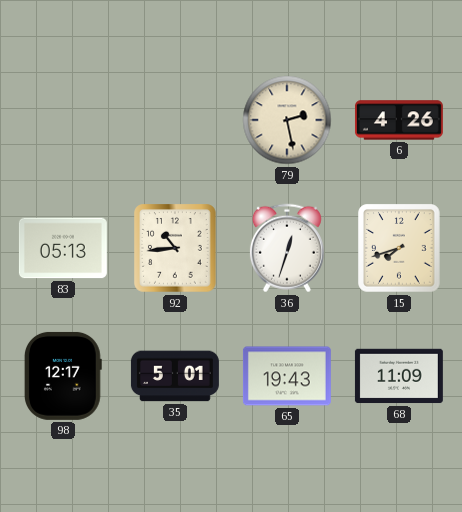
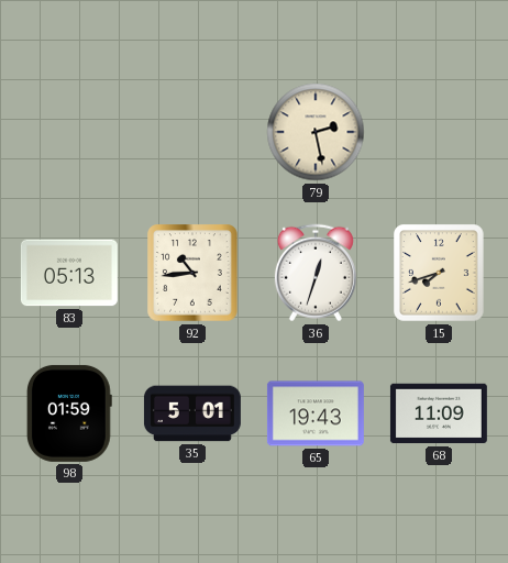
6: 4:26 -> none
98: 12:17 -> 01:59
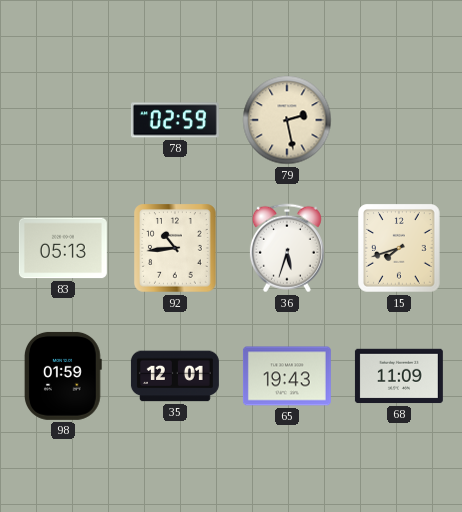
78: none -> 02:59
36: 12:33 -> 5:33
35: 5:01 -> 12:01
